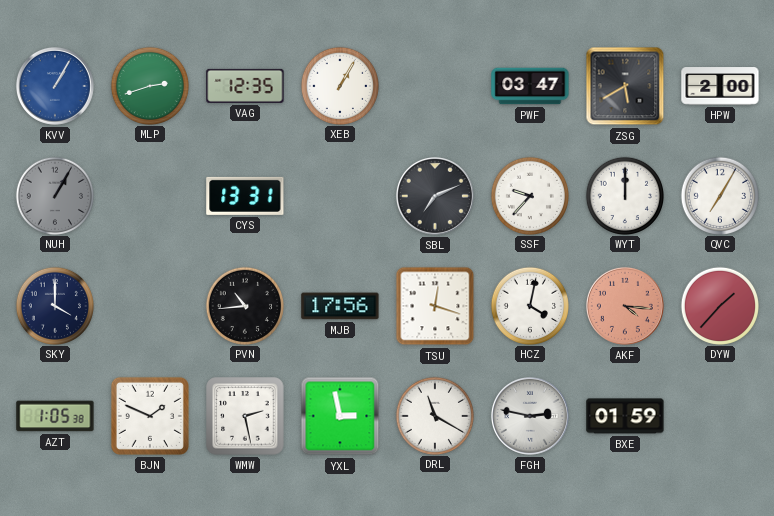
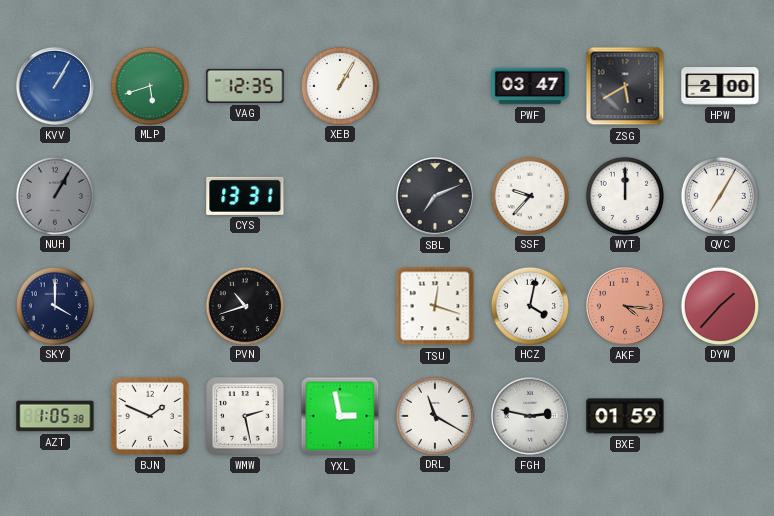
MLP: 2:42 -> 5:42
PVN: 10:44 -> 10:42
MJB: 17:56 -> none
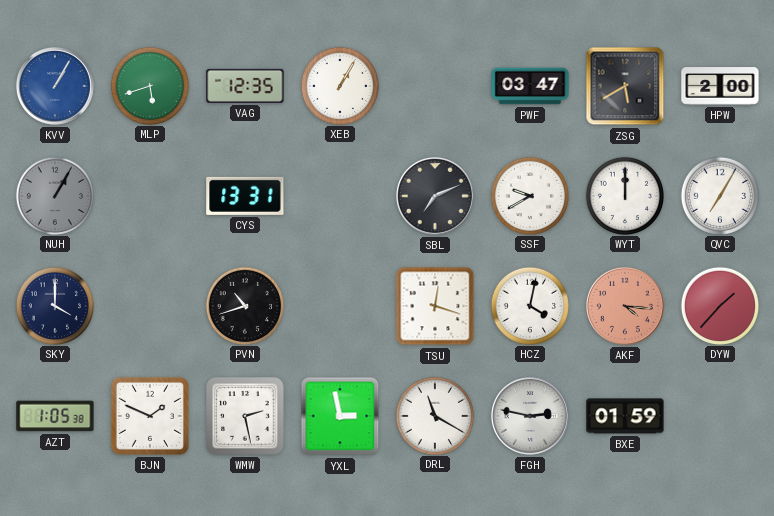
SSF: 9:37 -> 9:40
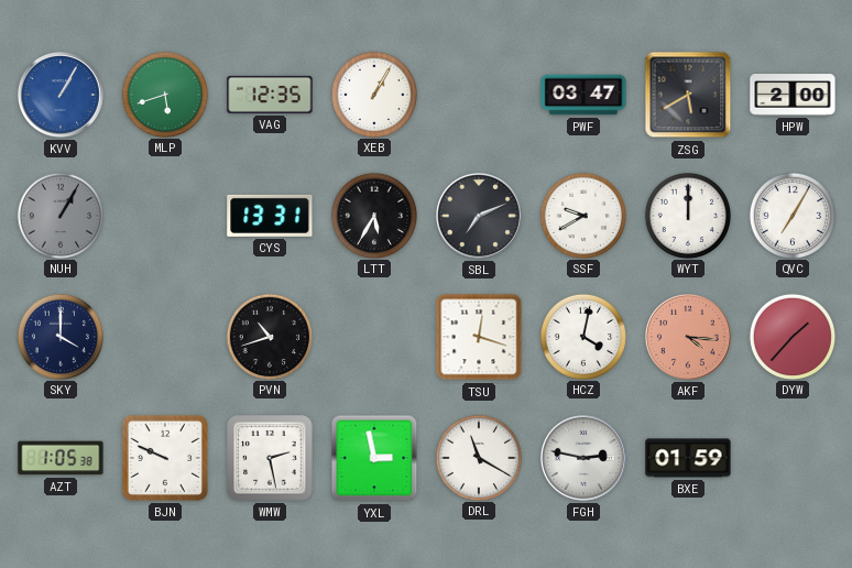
LTT: none -> 5:35
BJN: 1:49 -> 9:49
